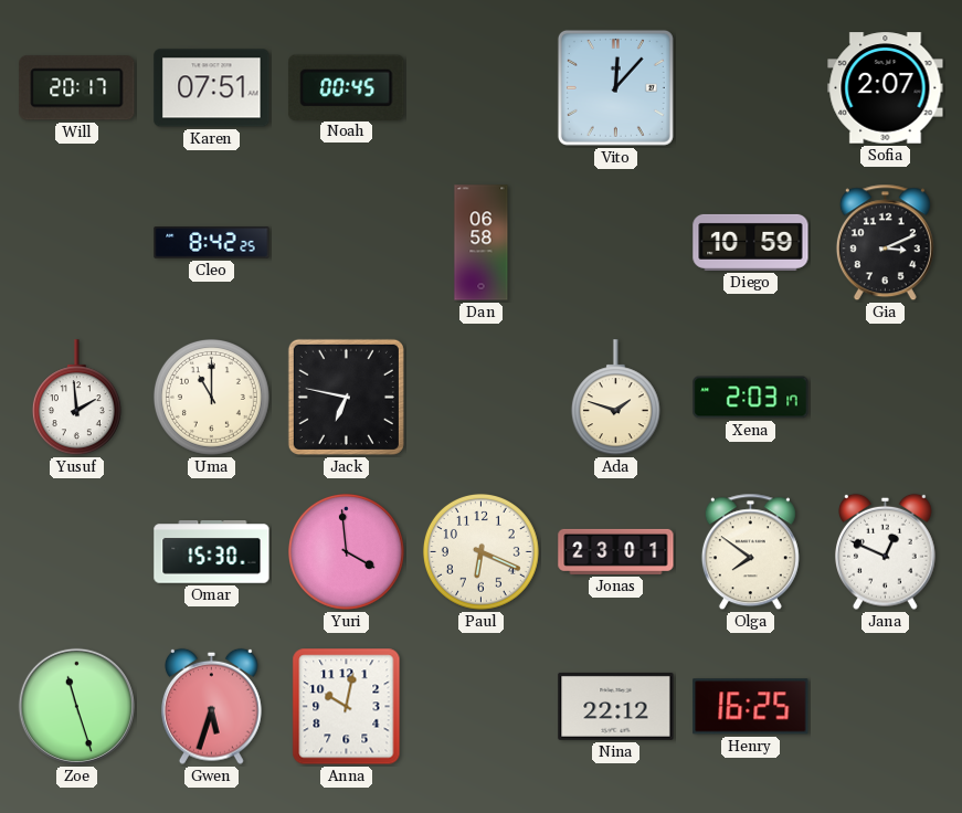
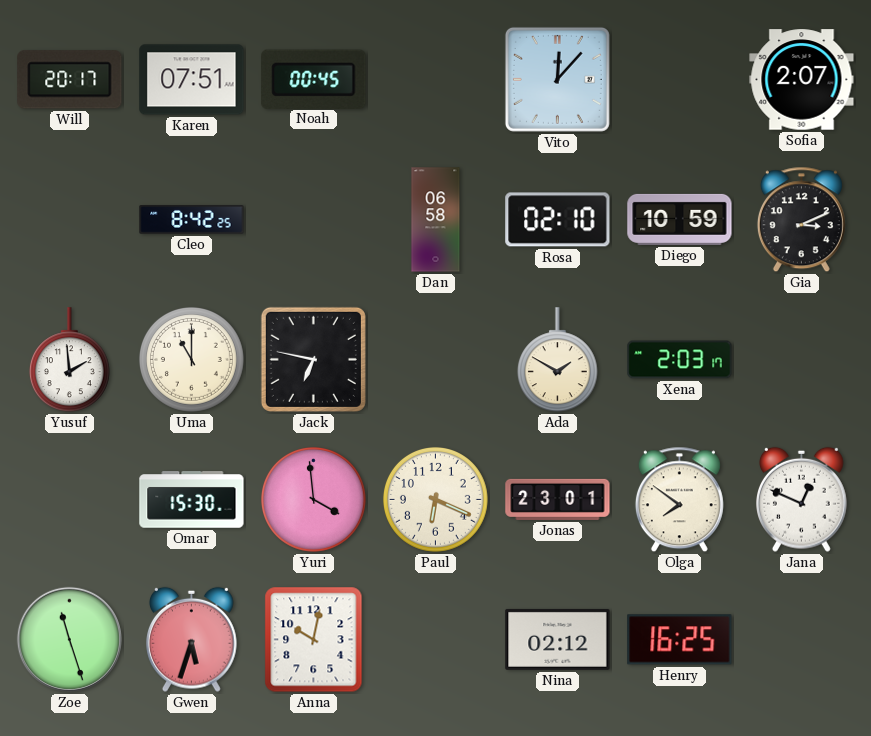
Rosa: none -> 02:10
Ada: 1:48 -> 1:50
Nina: 22:12 -> 02:12
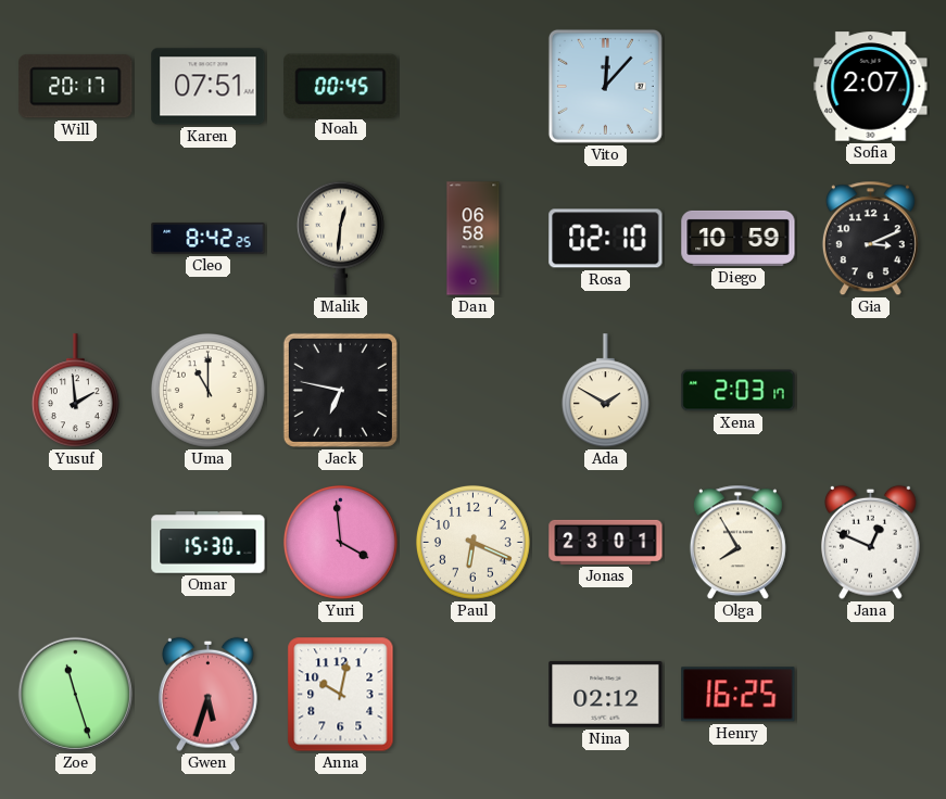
Malik: none -> 12:31
Olga: 7:51 -> 7:55
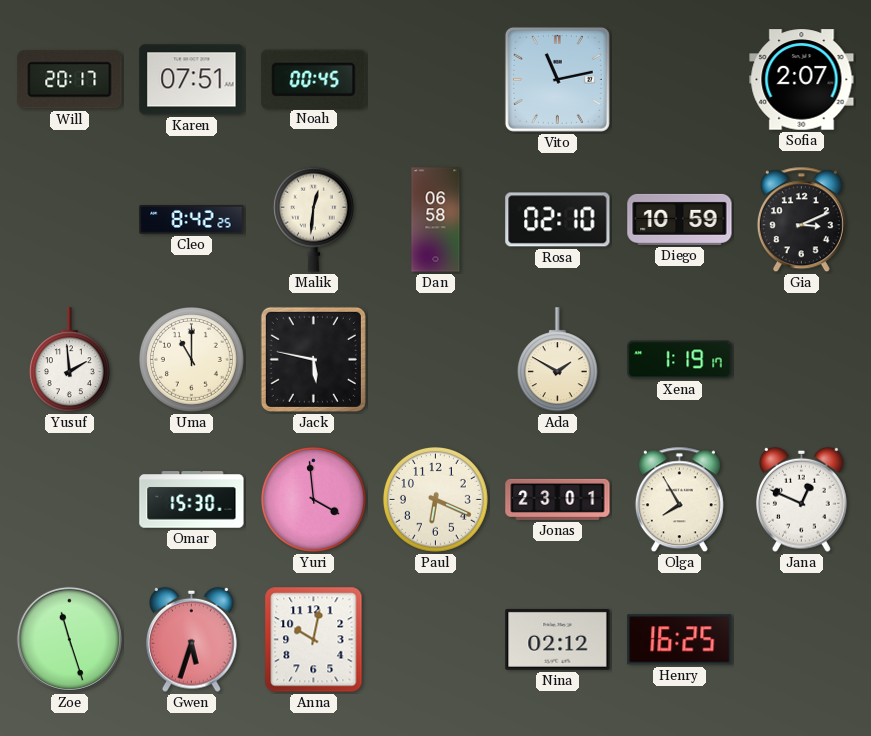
Vito: 12:07 -> 11:13
Jack: 6:47 -> 5:47
Xena: 2:03 -> 1:19
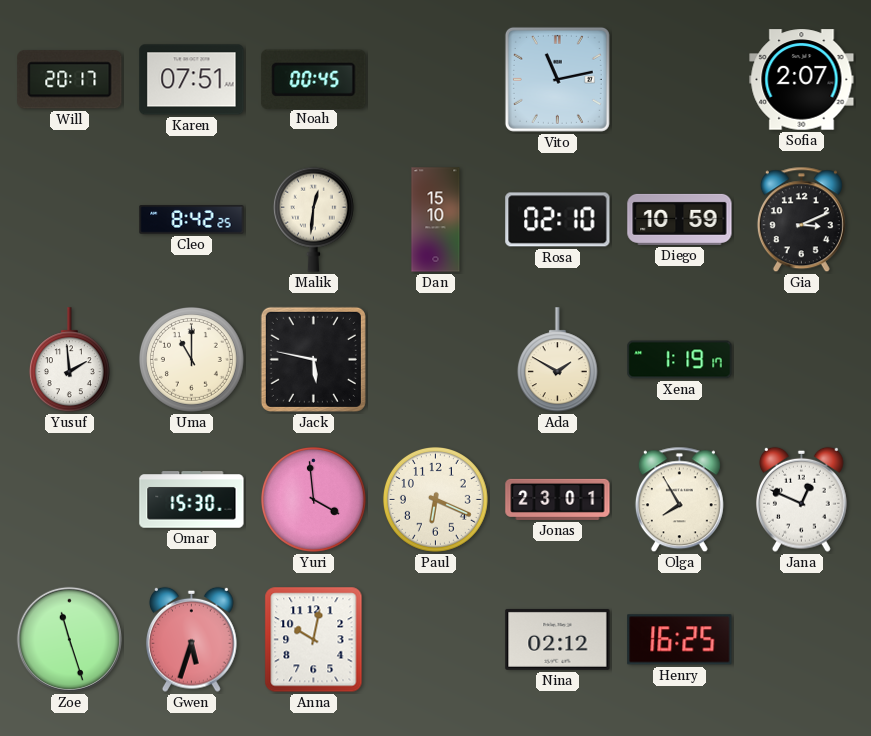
Dan: 06:58 -> 15:10
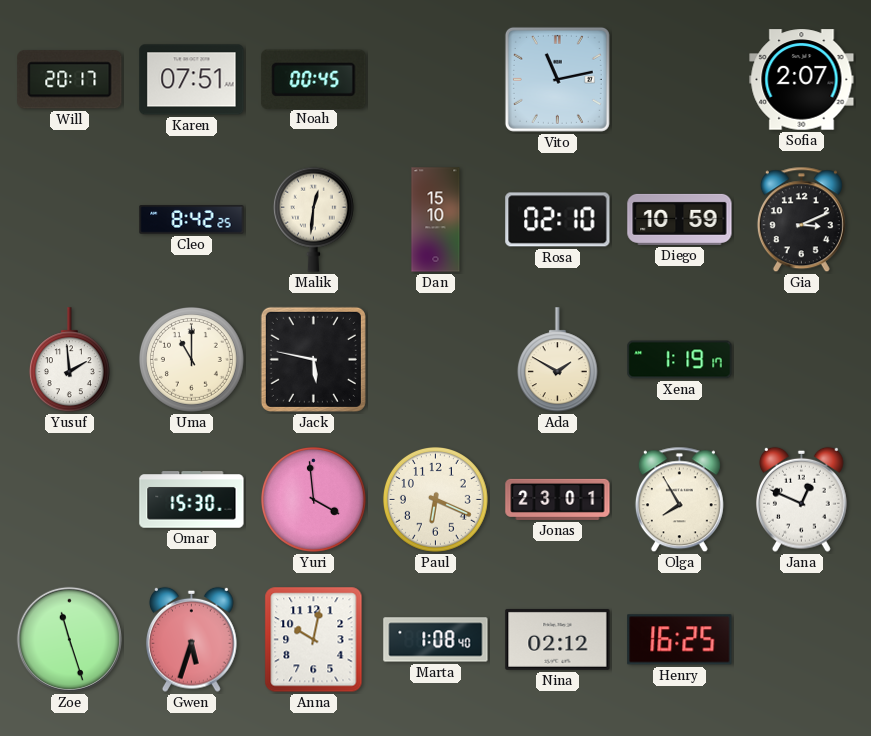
Marta: none -> 1:08
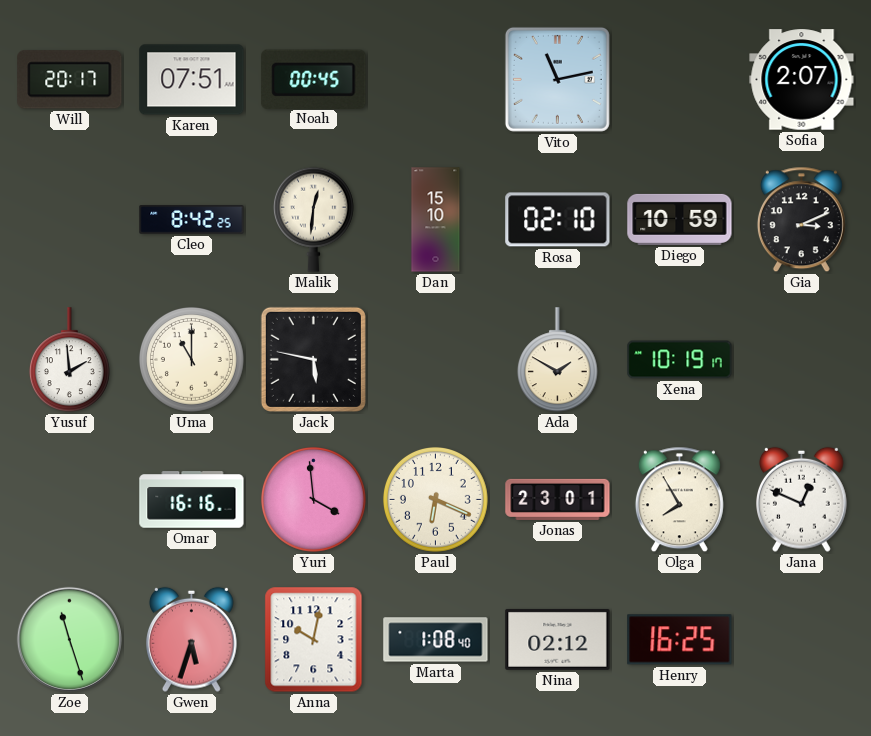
Xena: 1:19 -> 10:19
Omar: 15:30 -> 16:16
